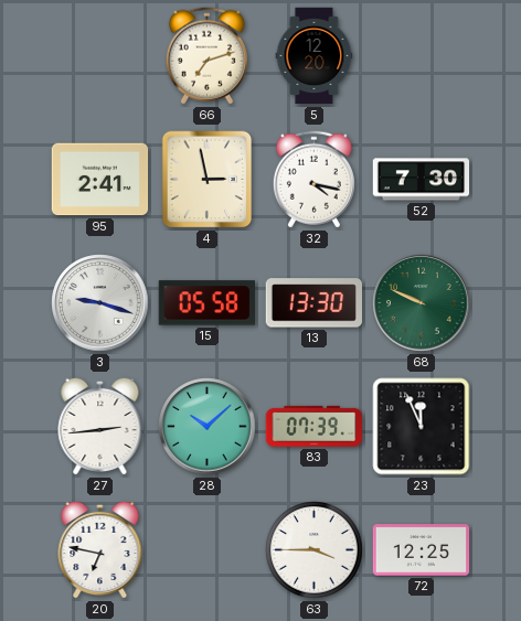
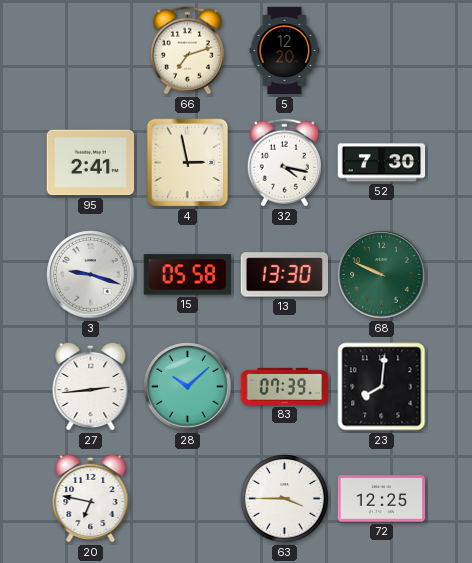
23: 11:56 -> 8:01
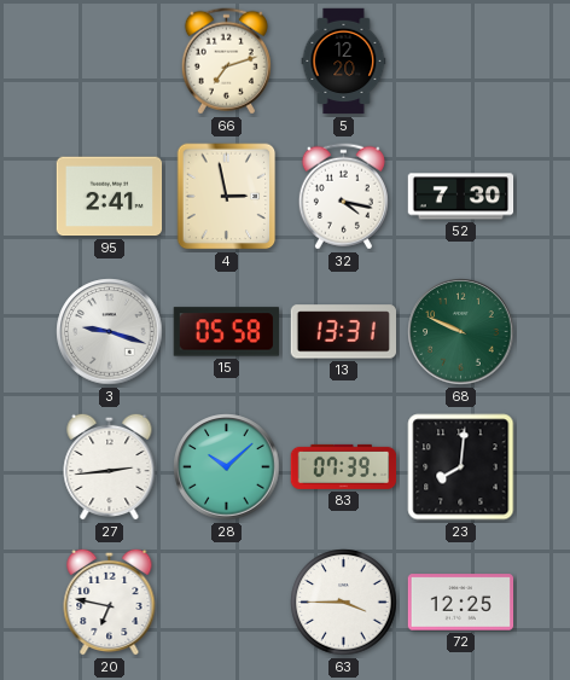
13: 13:30 -> 13:31
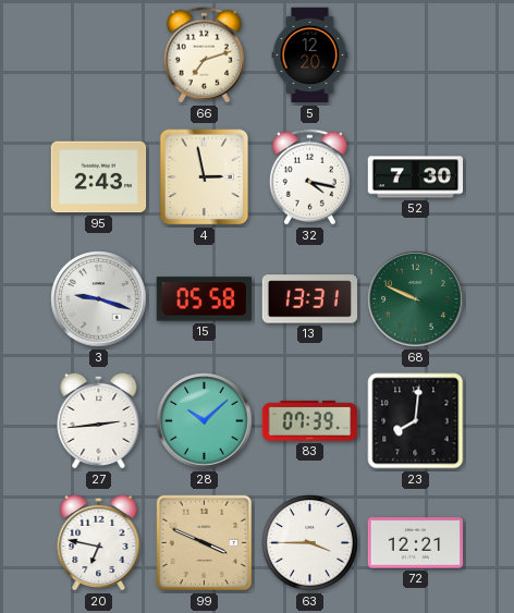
95: 2:41 -> 2:43
99: none -> 3:49
72: 12:25 -> 12:21
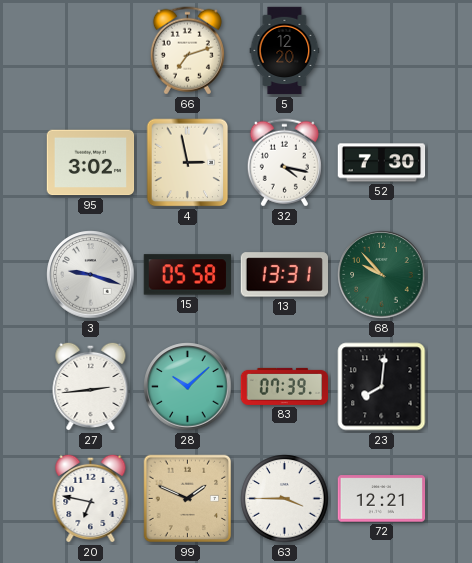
95: 2:43 -> 3:02
68: 9:49 -> 9:53
99: 3:49 -> 1:49
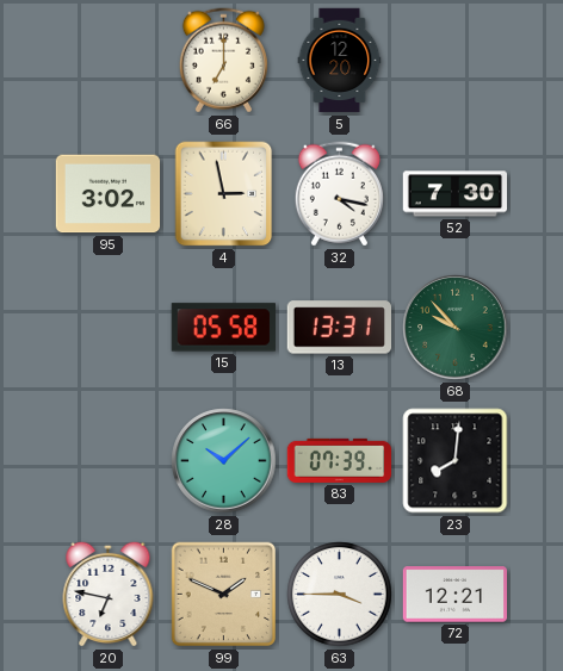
66: 7:12 -> 7:00
3: 9:18 -> none
27: 2:44 -> none
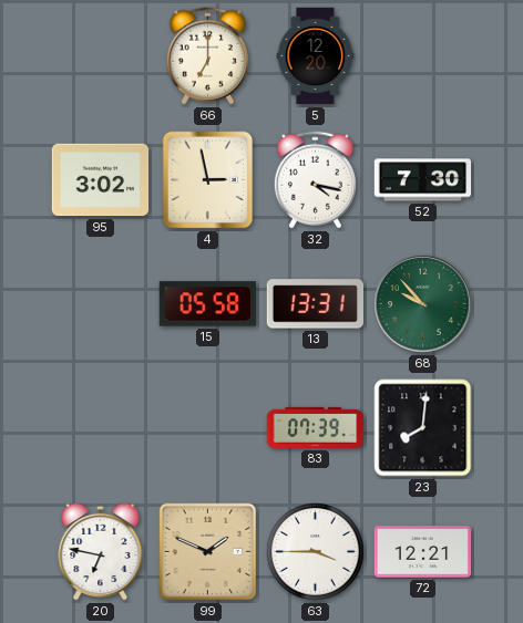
28: 10:08 -> none
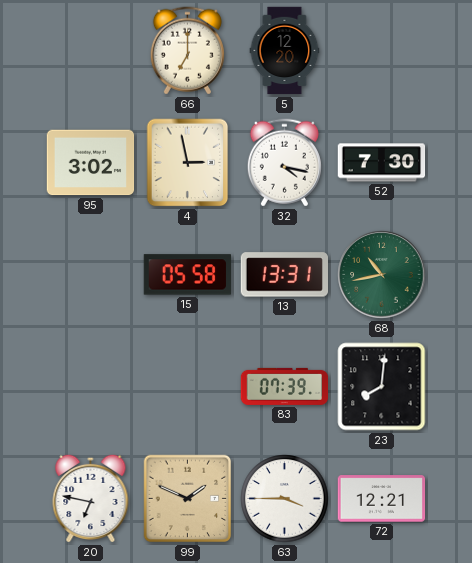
68: 9:53 -> 10:43
